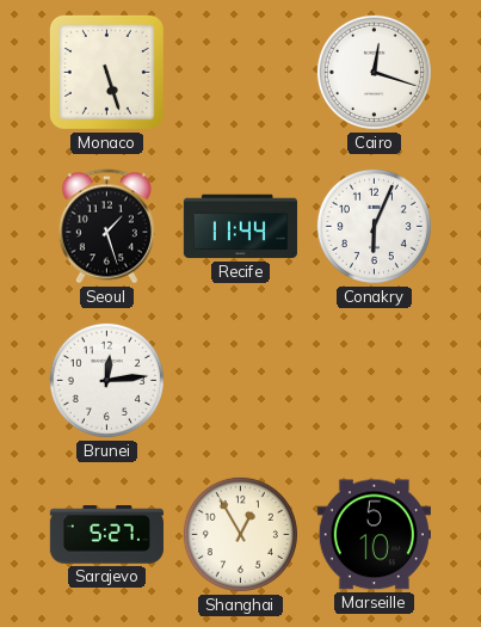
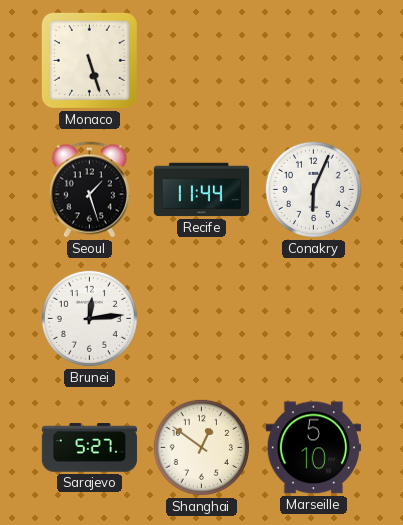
Cairo: 12:18 -> none
Shanghai: 12:55 -> 12:51
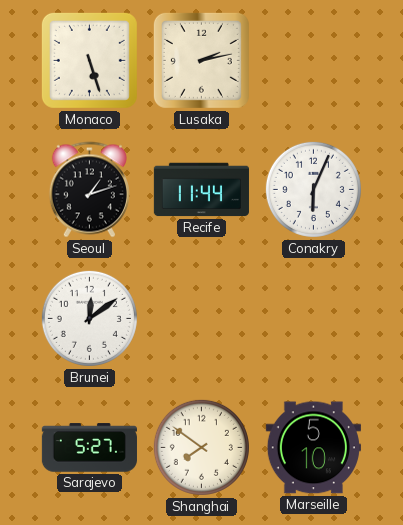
Lusaka: none -> 2:13
Seoul: 1:27 -> 1:12
Brunei: 12:14 -> 12:09
Shanghai: 12:51 -> 7:51
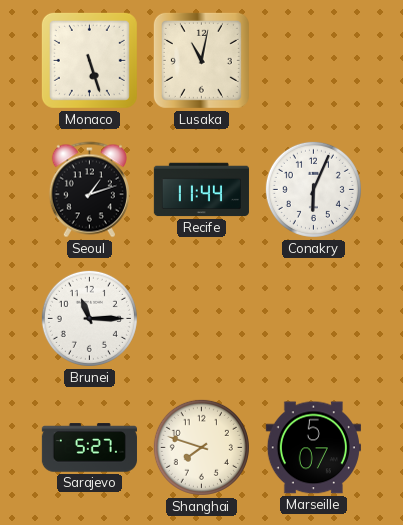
Lusaka: 2:13 -> 11:02
Brunei: 12:09 -> 11:15
Shanghai: 7:51 -> 7:48
Marseille: 5:10 -> 5:07
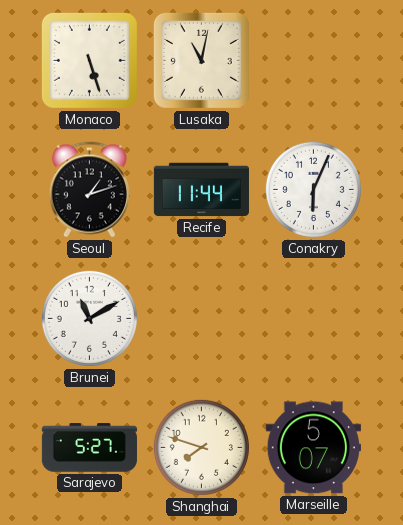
Brunei: 11:15 -> 11:10
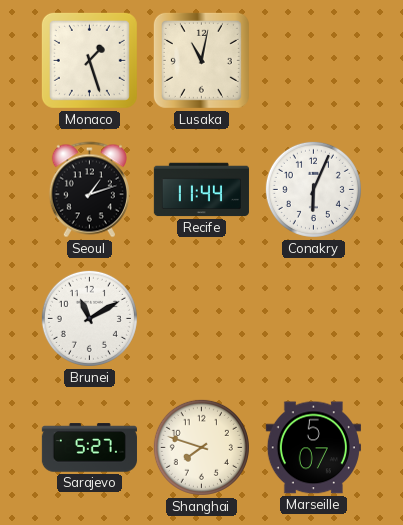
Monaco: 5:27 -> 1:27
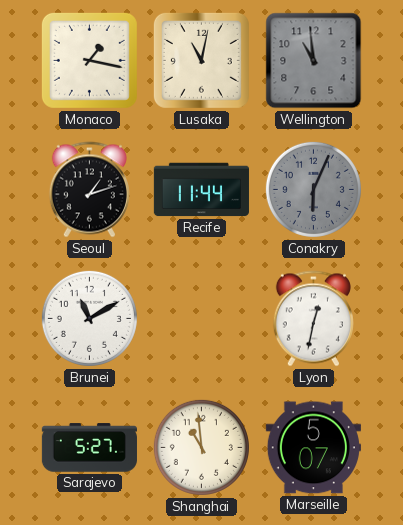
Monaco: 1:27 -> 1:17
Wellington: none -> 10:59
Conakry dial: white -> grey
Lyon: none -> 12:32
Shanghai: 7:48 -> 10:59
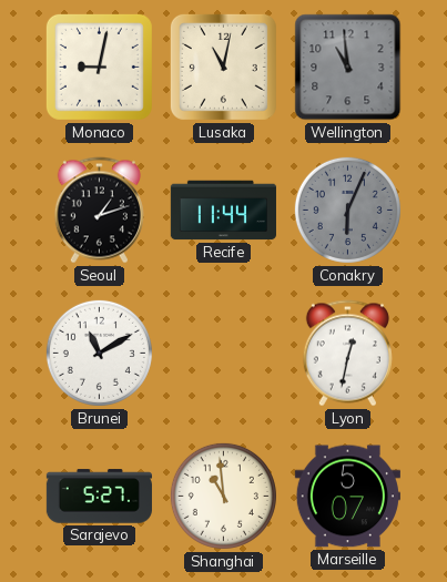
Monaco: 1:17 -> 9:02
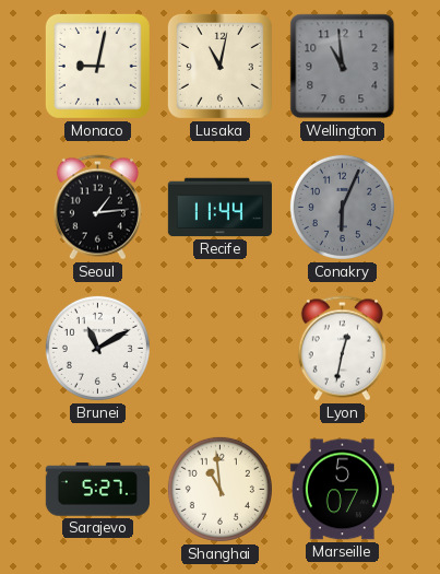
Seoul: 1:12 -> 1:14
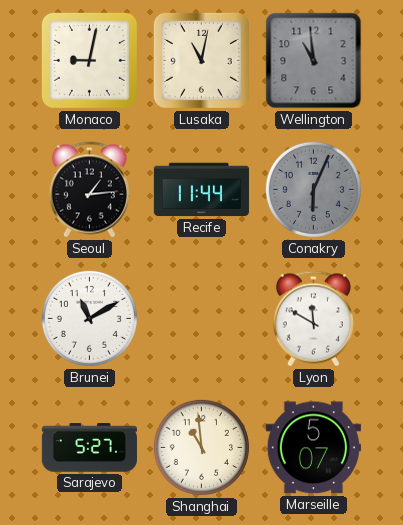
Lyon: 12:32 -> 11:50
